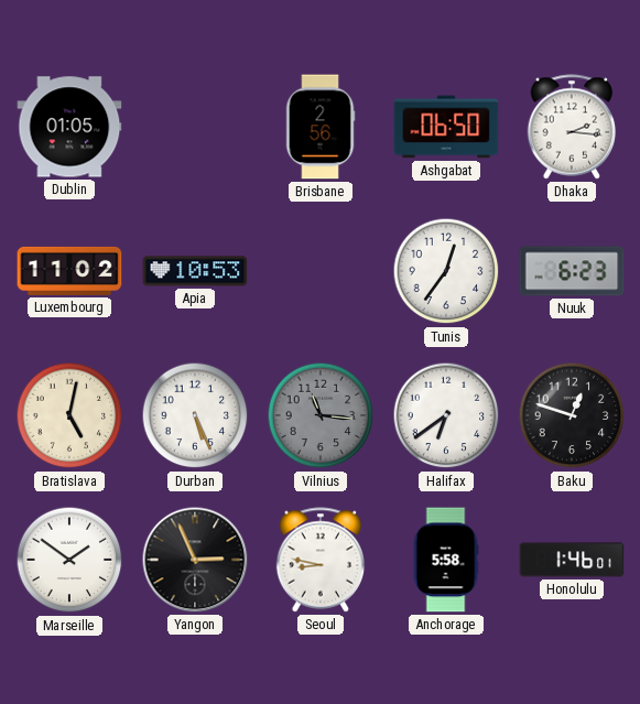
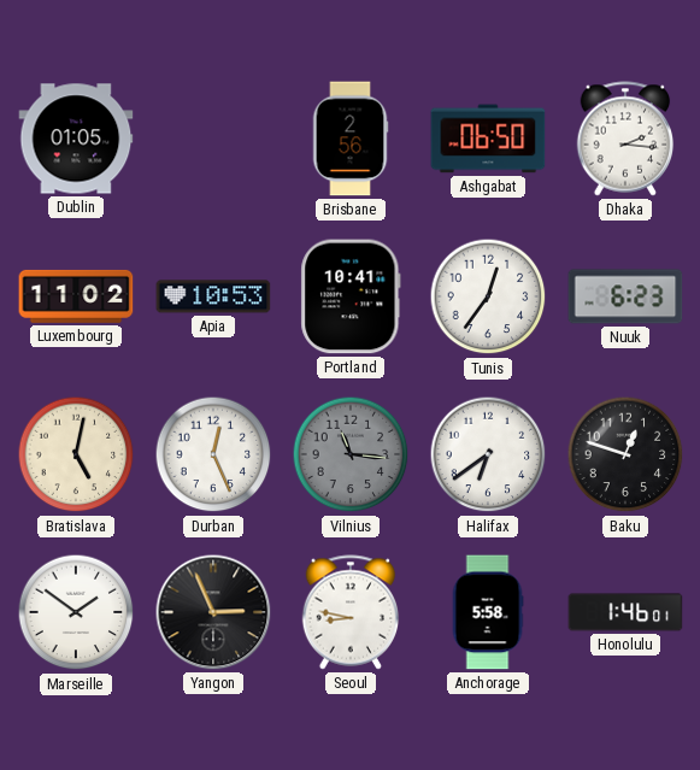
Portland: none -> 10:41
Durban: 5:26 -> 12:26
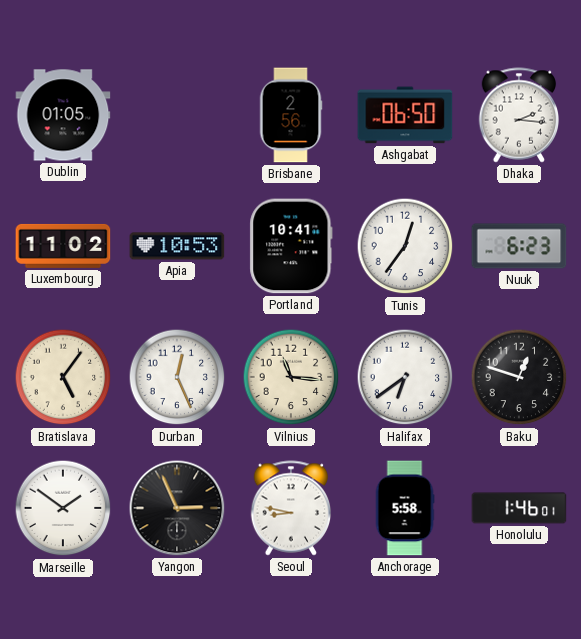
Bratislava: 5:02 -> 5:06
Vilnius dial: grey -> cream
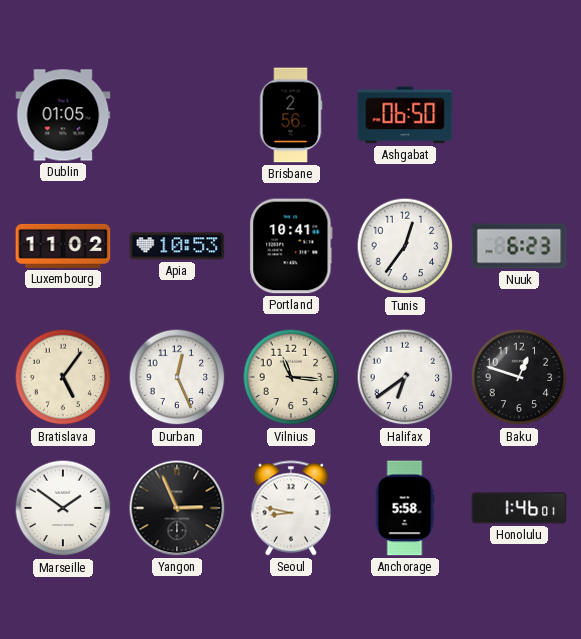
Dhaka: 2:16 -> none
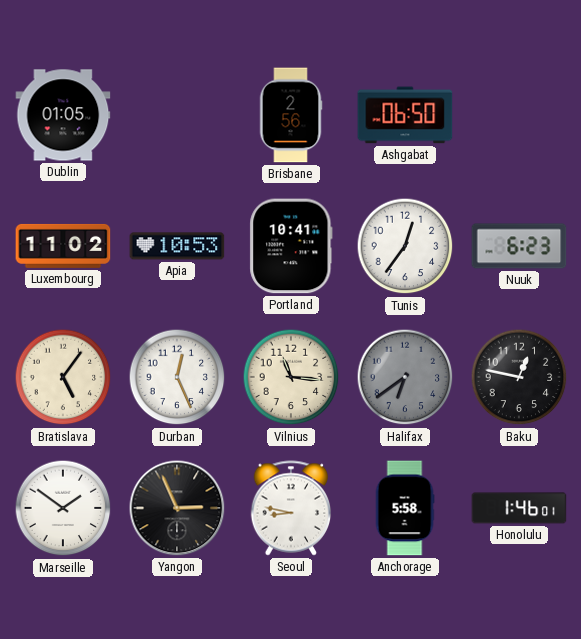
Halifax dial: white -> grey
Baku: 12:48 -> 12:47
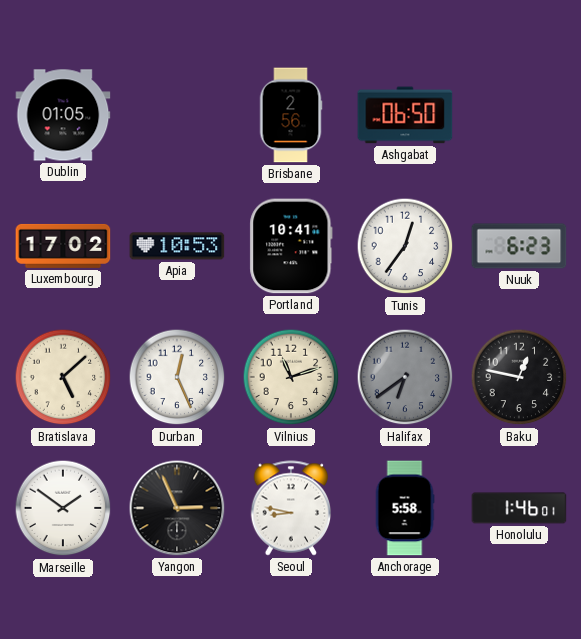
Luxembourg: 11:02 -> 17:02
Bratislava: 5:06 -> 5:08
Vilnius: 11:16 -> 11:12
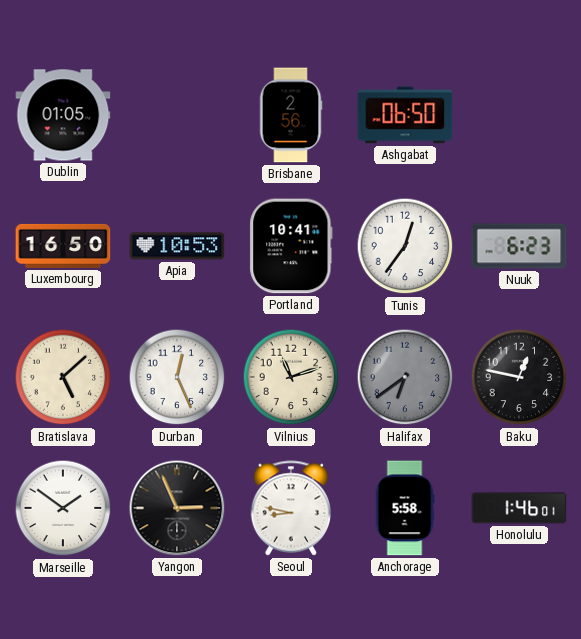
Luxembourg: 17:02 -> 16:50
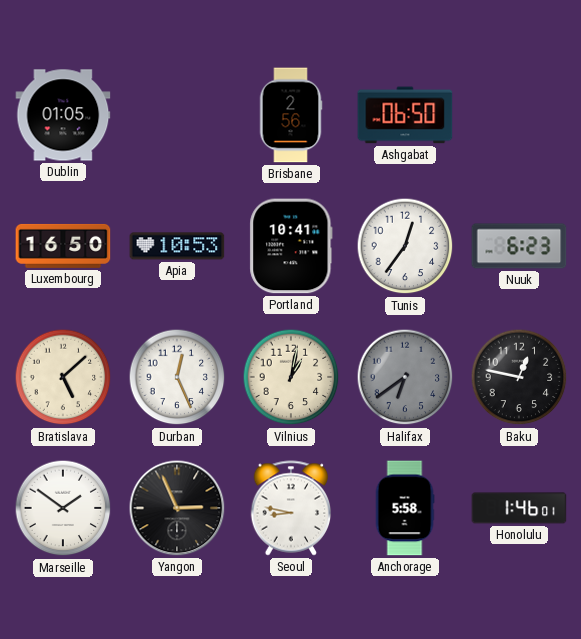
Vilnius: 11:12 -> 1:02
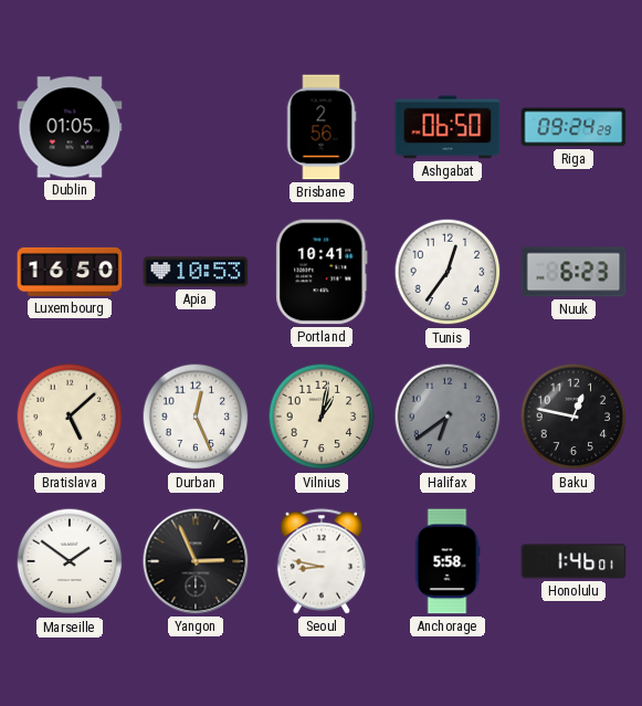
Riga: none -> 09:24
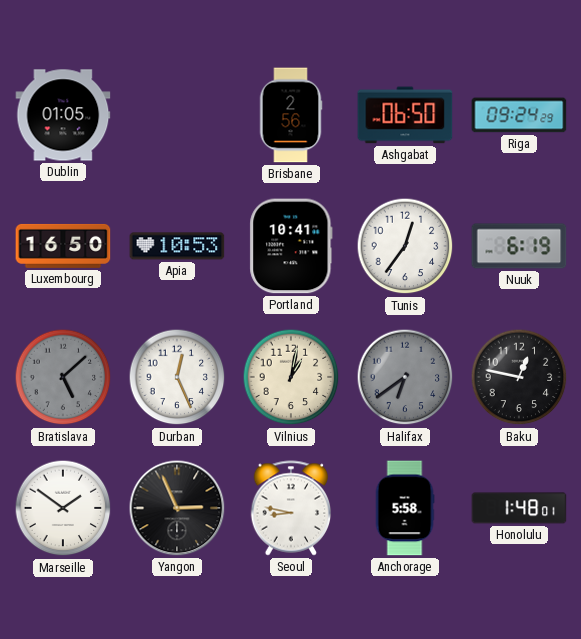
Nuuk: 6:23 -> 6:19
Bratislava dial: cream -> grey
Honolulu: 1:46 -> 1:48
